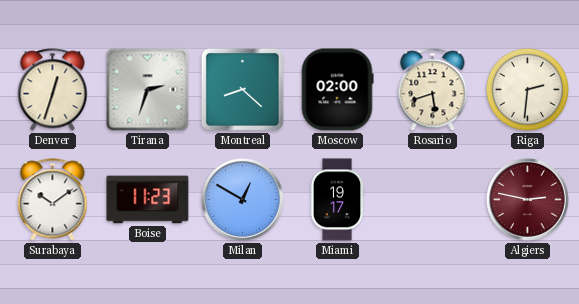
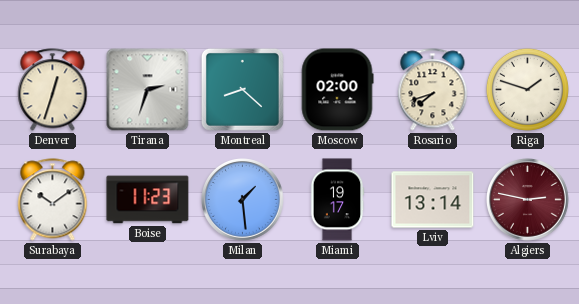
Rosario: 5:42 -> 7:42
Riga: 2:31 -> 1:48
Milan: 12:50 -> 1:29
Lviv: none -> 13:14
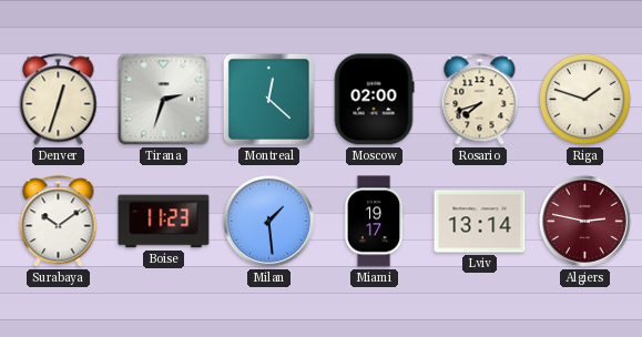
Montreal: 8:22 -> 12:22
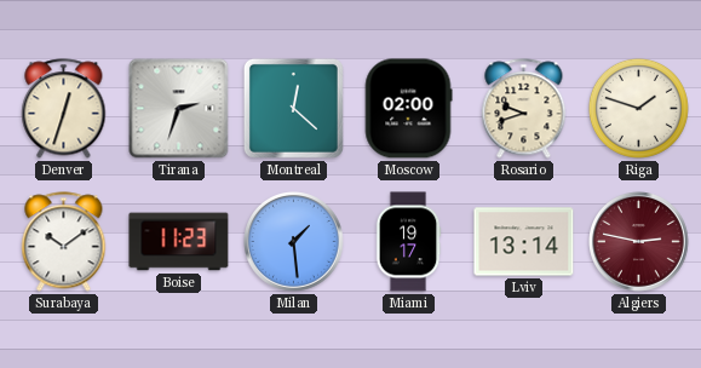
Rosario: 7:42 -> 9:42
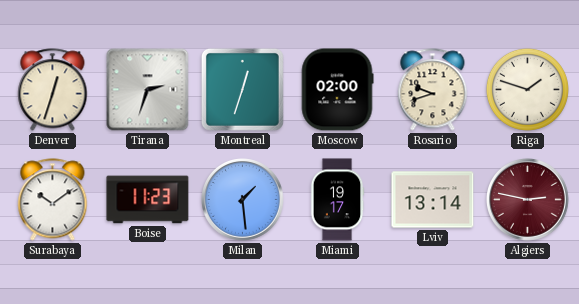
Montreal: 12:22 -> 12:33
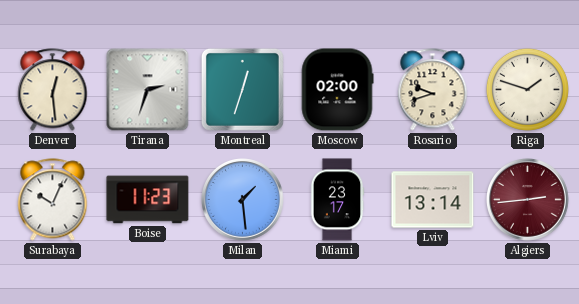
Denver: 12:33 -> 12:29
Surabaya: 10:09 -> 10:04
Miami: 19:17 -> 23:17
Algiers: 2:47 -> 2:44
